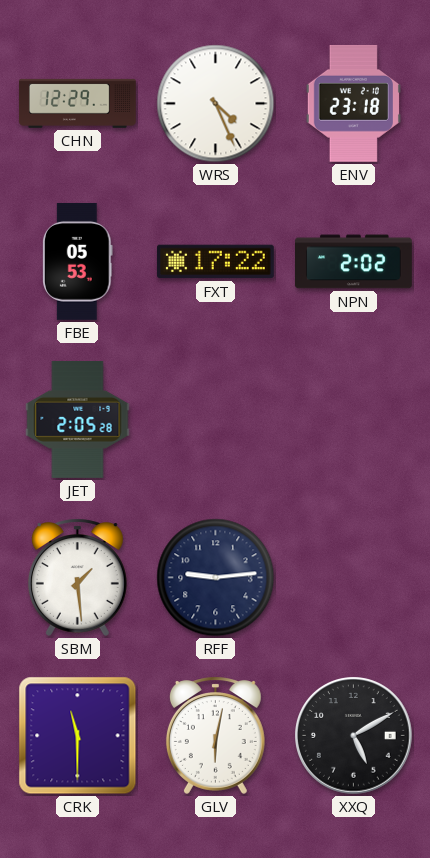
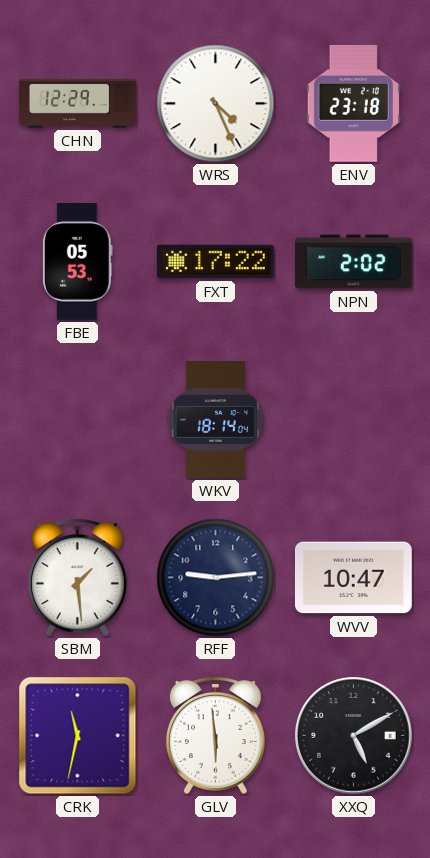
JET: 2:05 -> none
WKV: none -> 18:14
WVV: none -> 10:47
CRK: 11:30 -> 11:32
GLV: 6:02 -> 5:59
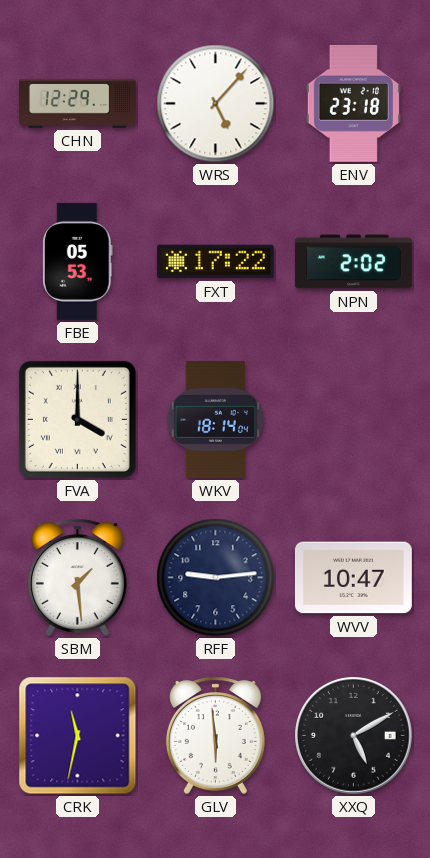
WRS: 4:26 -> 5:07
FVA: none -> 4:00
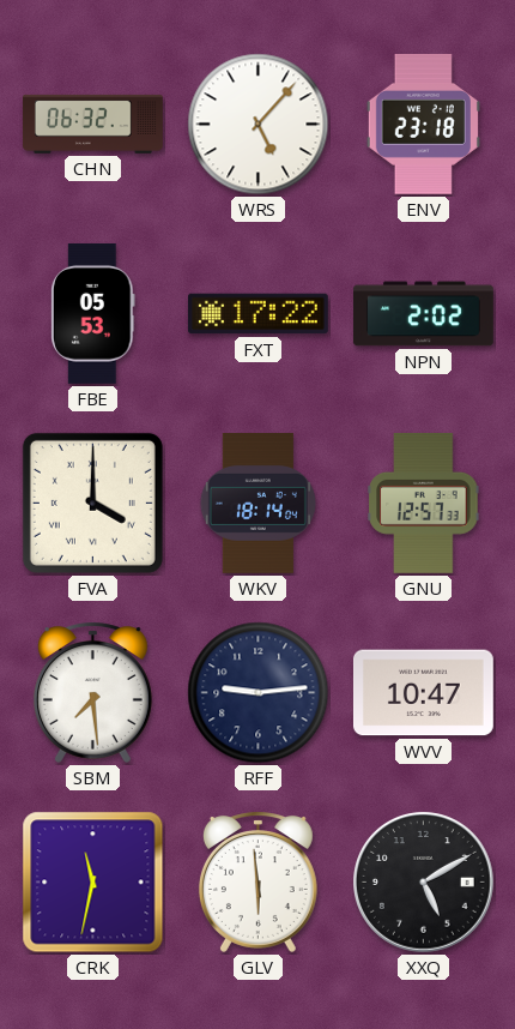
CHN: 12:29 -> 06:32
GNU: none -> 12:57
SBM: 1:29 -> 7:29
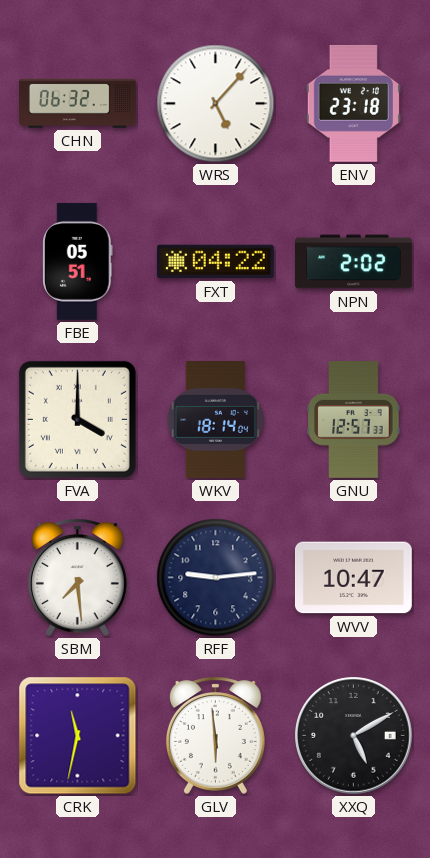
FBE: 05:53 -> 05:51
FXT: 17:22 -> 04:22
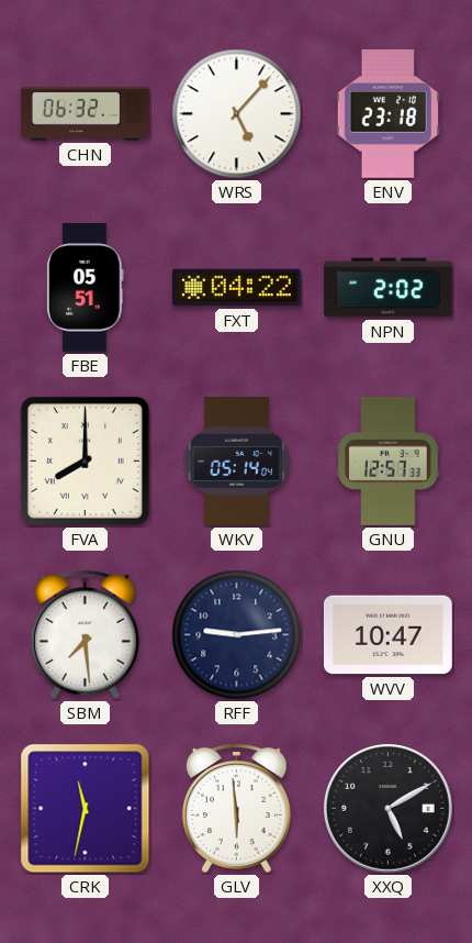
FVA: 4:00 -> 8:00
WKV: 18:14 -> 05:14
